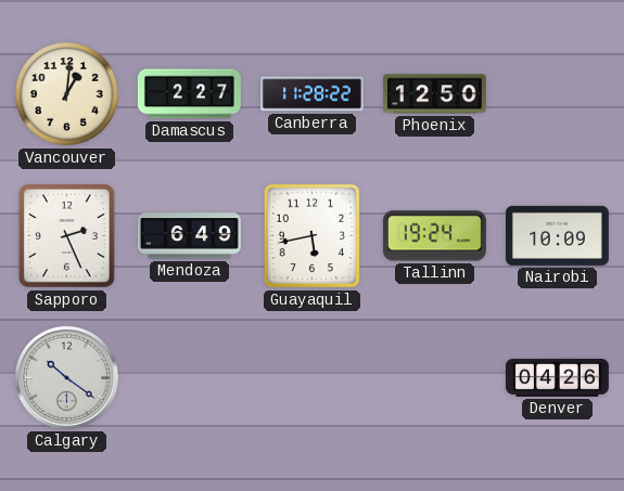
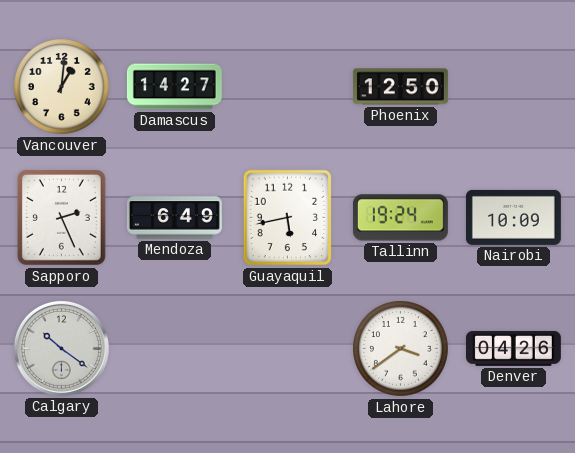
Damascus: 2:27 -> 14:27
Canberra: 11:28 -> none
Lahore: none -> 3:39
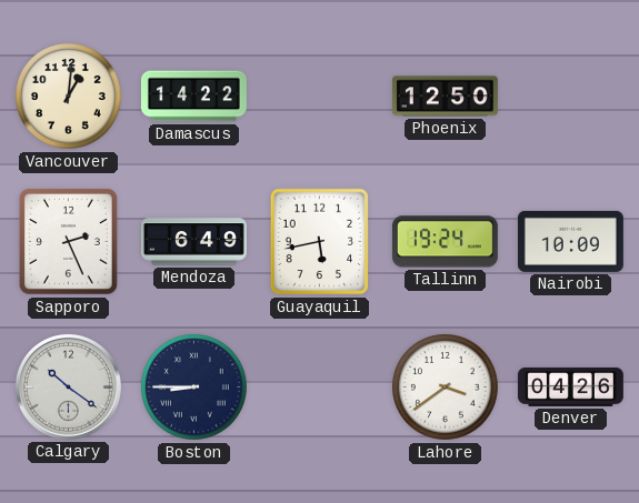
Damascus: 14:27 -> 14:22
Boston: none -> 8:45
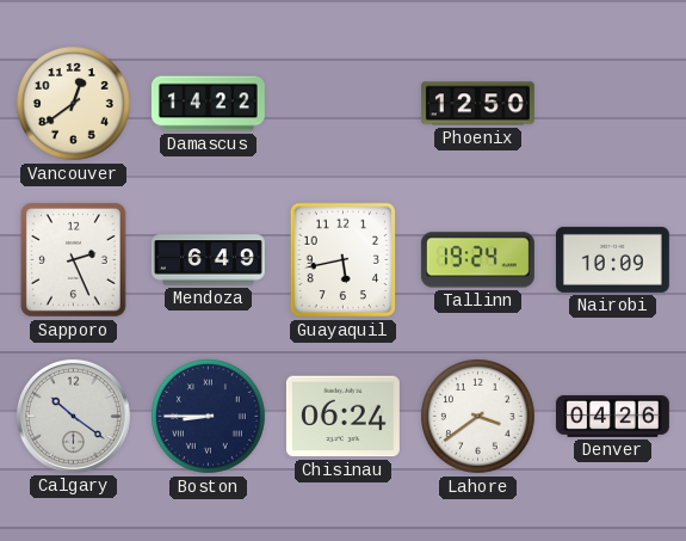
Vancouver: 1:01 -> 12:39
Chisinau: none -> 06:24
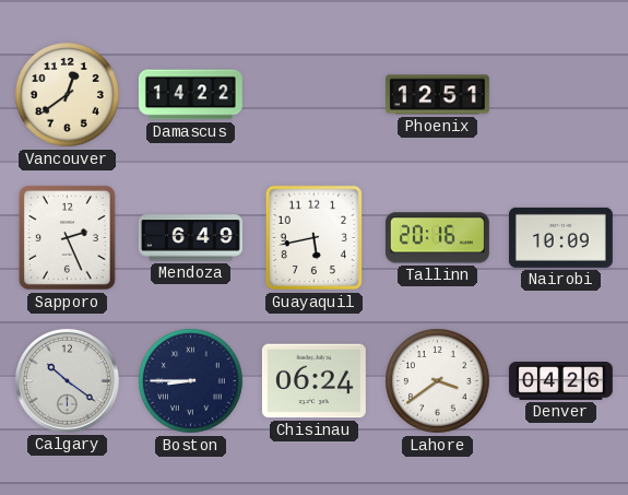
Phoenix: 12:50 -> 12:51
Tallinn: 19:24 -> 20:16
